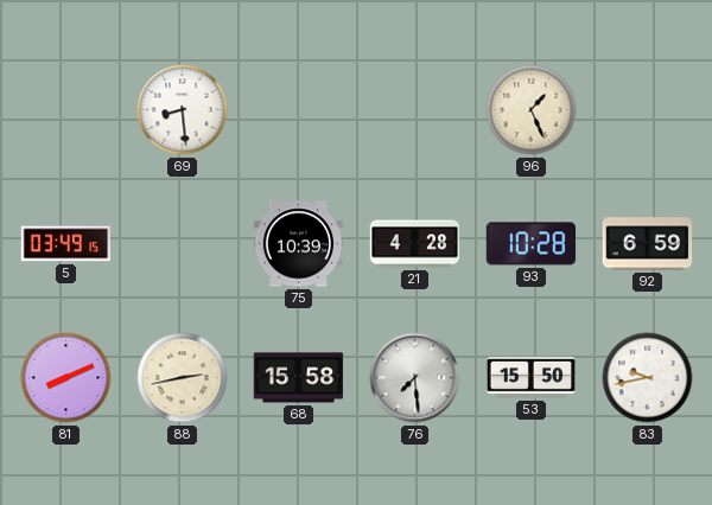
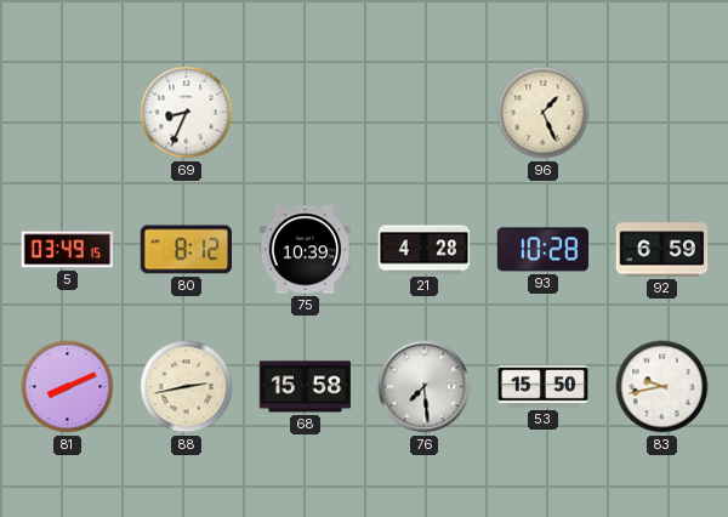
69: 8:29 -> 8:34
80: none -> 8:12
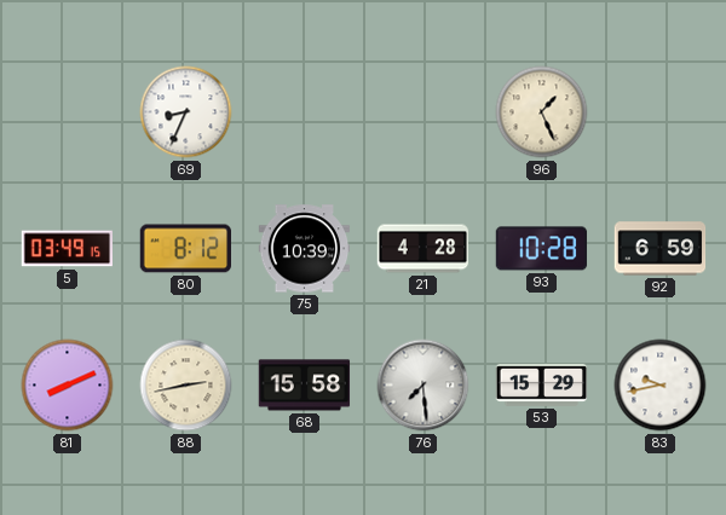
53: 15:50 -> 15:29
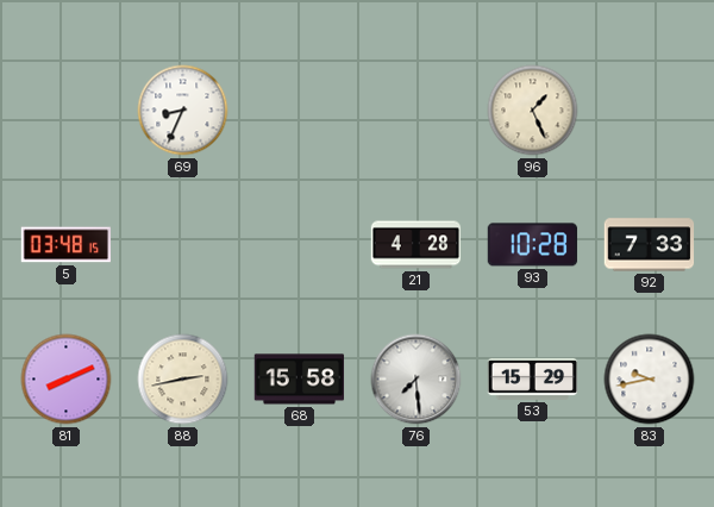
5: 03:49 -> 03:48
80: 8:12 -> none
75: 10:39 -> none
92: 6:59 -> 7:33
